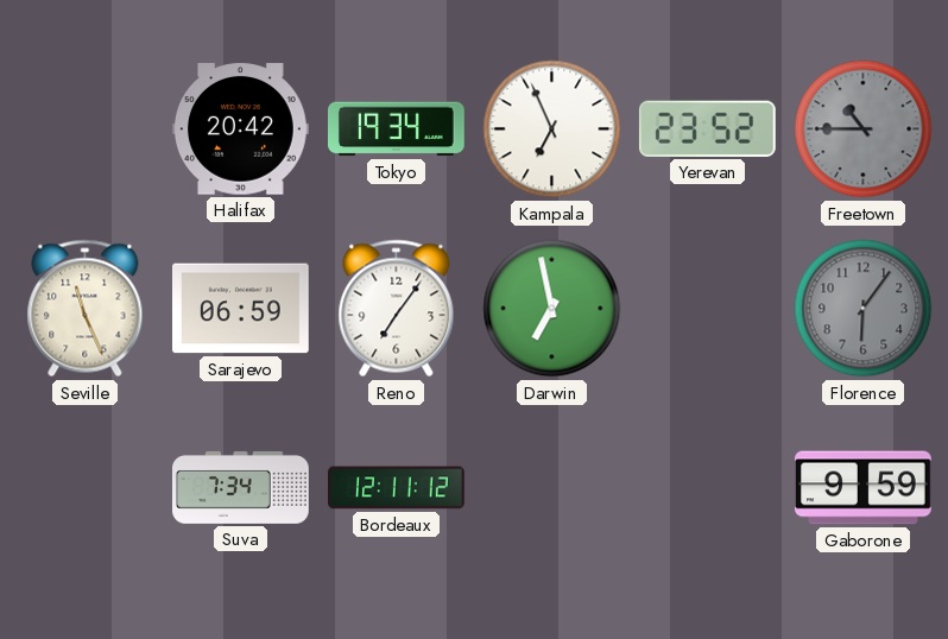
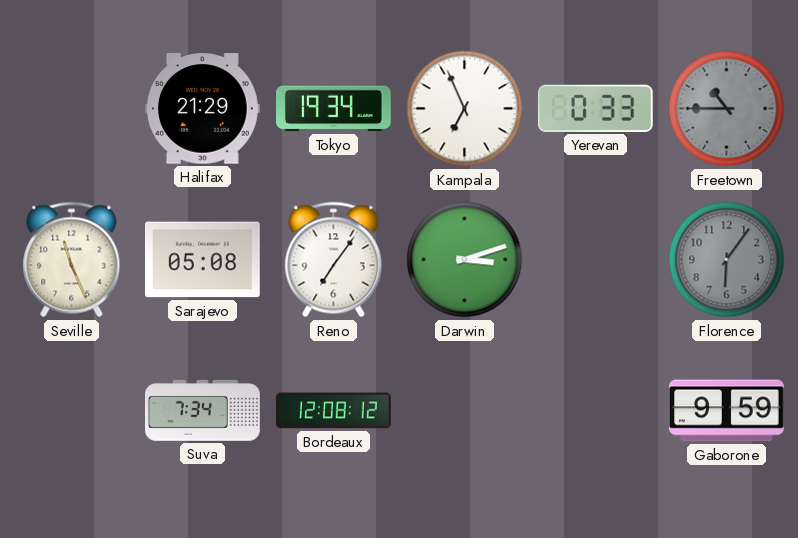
Halifax: 20:42 -> 21:29
Yerevan: 23:52 -> 0:33
Sarajevo: 06:59 -> 05:08
Darwin: 6:58 -> 3:12
Bordeaux: 12:11 -> 12:08
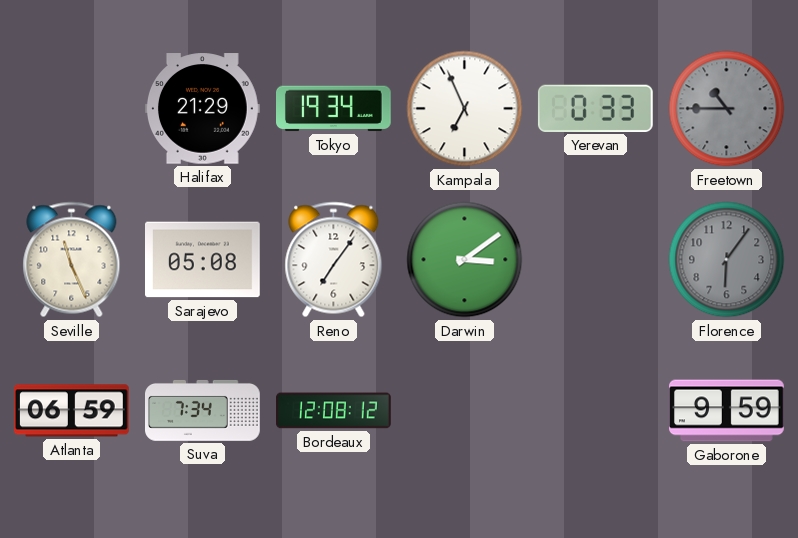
Darwin: 3:12 -> 3:09
Atlanta: none -> 06:59
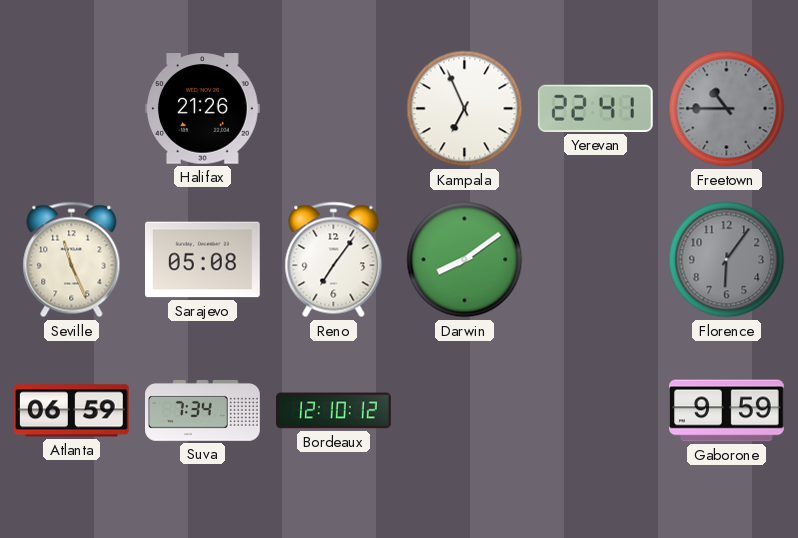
Halifax: 21:29 -> 21:26
Tokyo: 19:34 -> none
Yerevan: 0:33 -> 22:41
Darwin: 3:09 -> 8:09
Bordeaux: 12:08 -> 12:10
